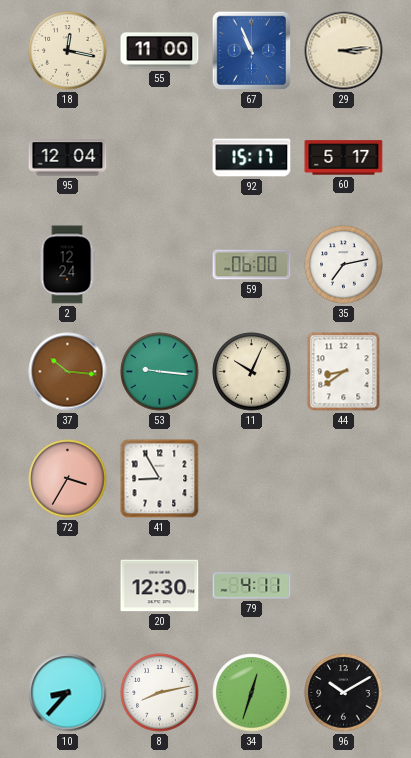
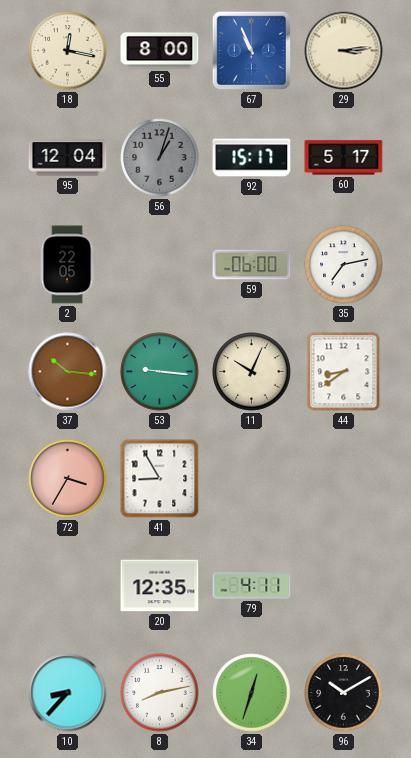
55: 11:00 -> 8:00
56: none -> 1:03
2: 12:24 -> 22:05
20: 12:30 -> 12:35
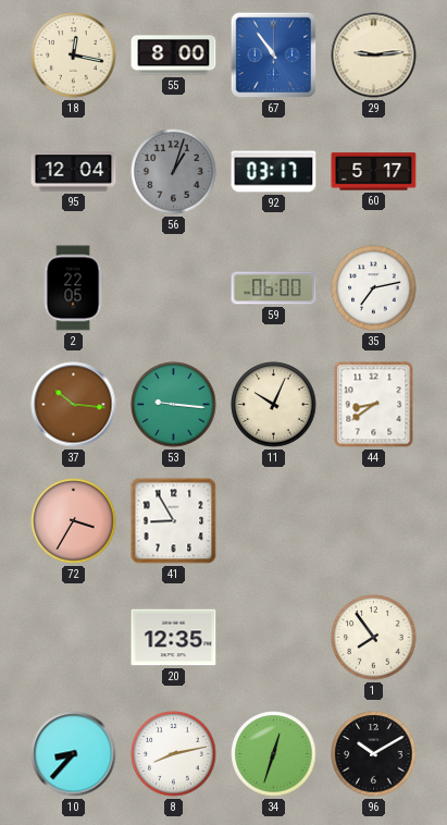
67: 10:56 -> 10:54
29: 3:14 -> 9:14
92: 15:17 -> 03:17
79: 4:11 -> none
1: none -> 7:54
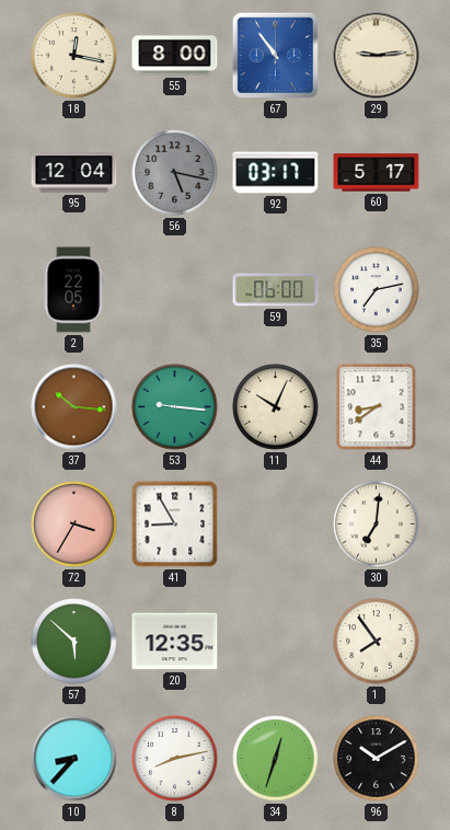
56: 1:03 -> 5:17
30: none -> 7:01
57: none -> 5:52
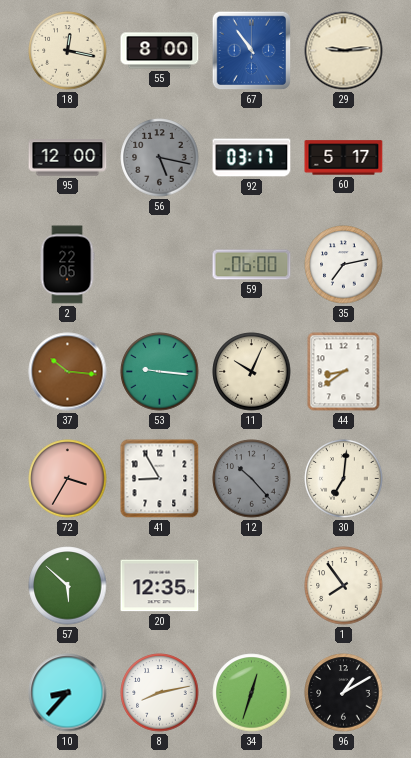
95: 12:04 -> 12:00
12: none -> 10:23
96: 10:10 -> 1:10
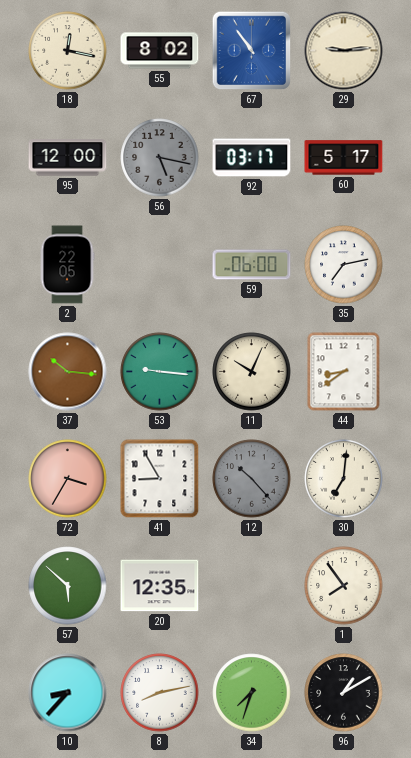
55: 8:00 -> 8:02
34: 12:33 -> 7:33
